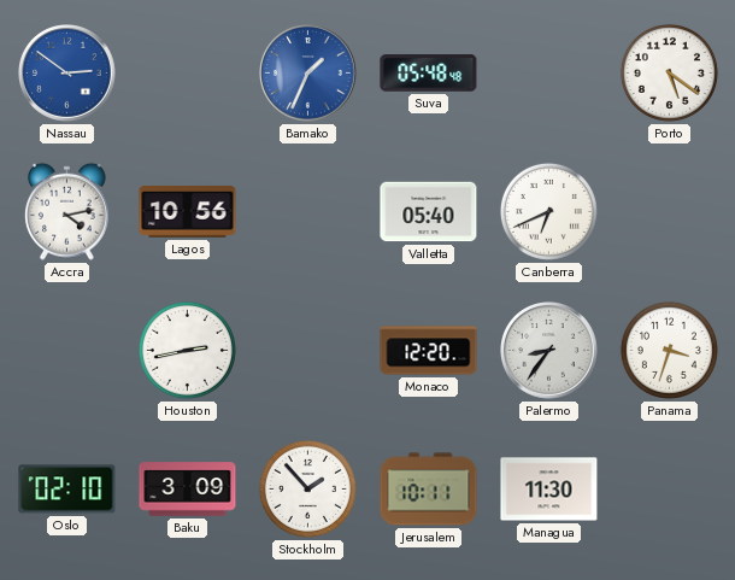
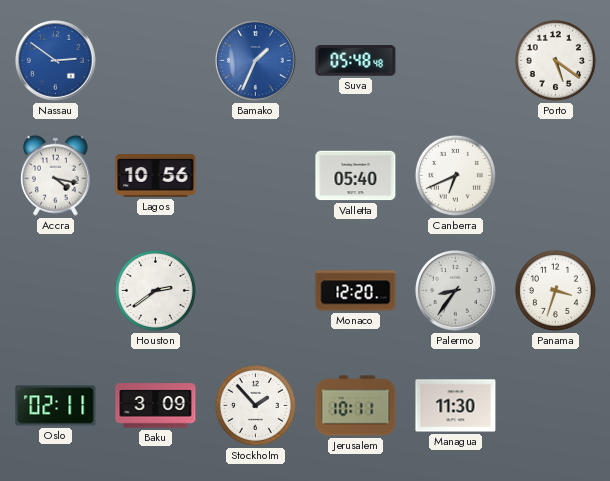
Accra: 4:13 -> 4:17
Houston: 2:43 -> 2:39
Oslo: 02:10 -> 02:11
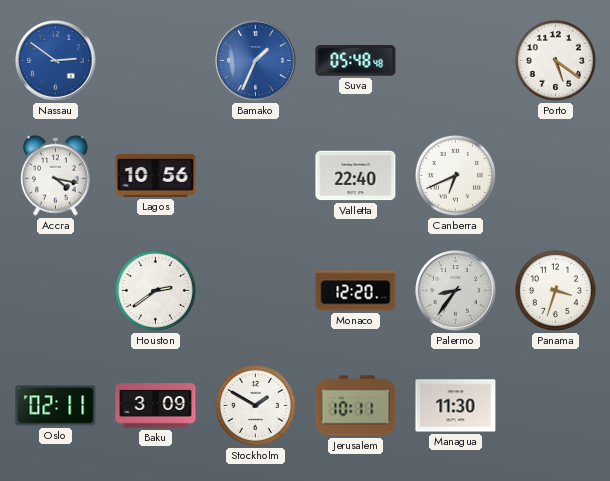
Valletta: 05:40 -> 22:40
Stockholm: 1:53 -> 1:50
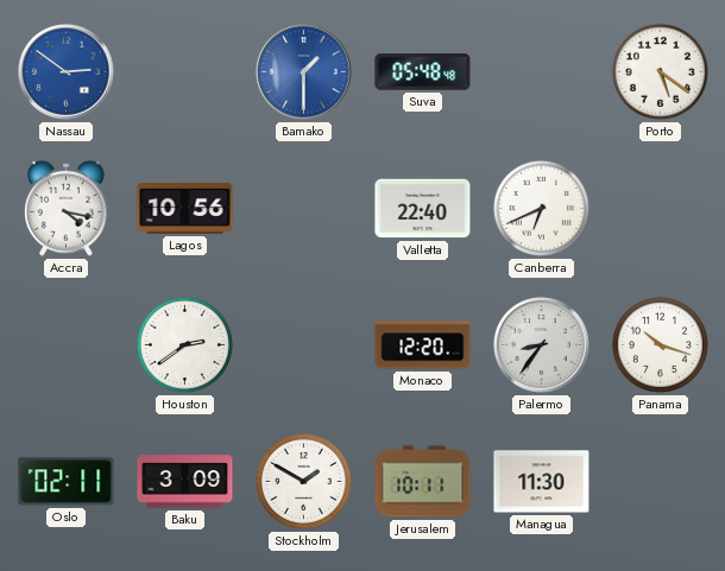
Bamako: 1:34 -> 1:30
Panama: 3:33 -> 10:18
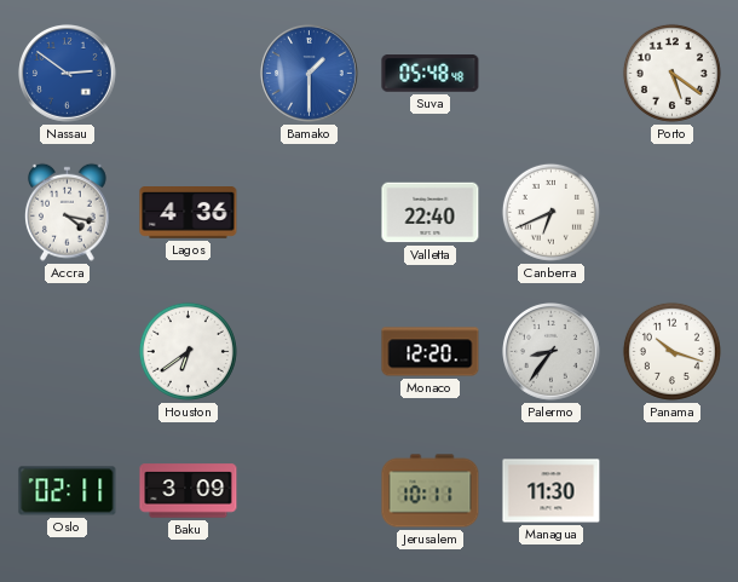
Lagos: 10:56 -> 4:36
Houston: 2:39 -> 6:39
Stockholm: 1:50 -> none
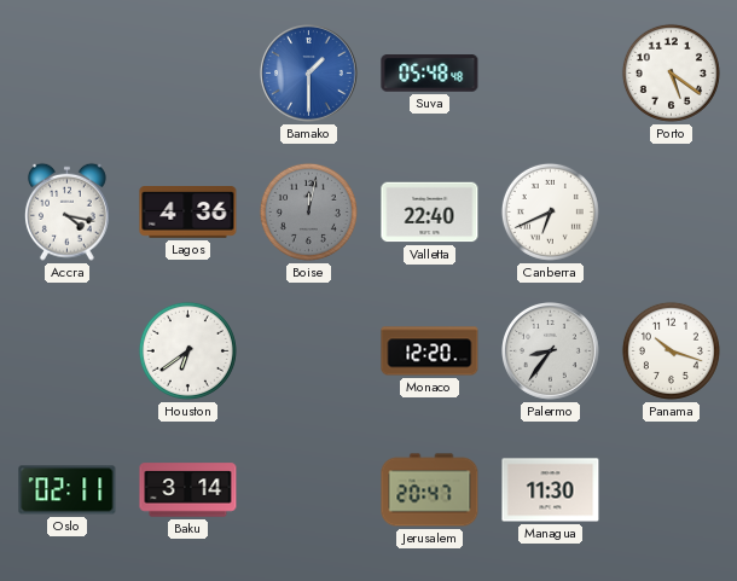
Nassau: 2:51 -> none
Boise: none -> 12:02
Baku: 3:09 -> 3:14
Jerusalem: 10:11 -> 20:47
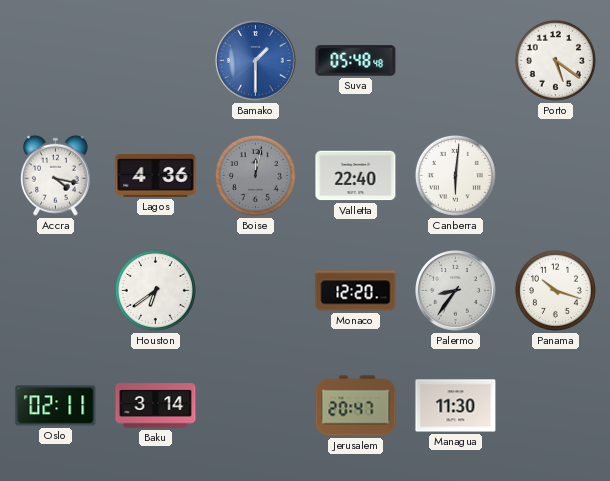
Canberra: 6:41 -> 6:01
